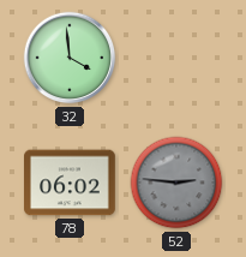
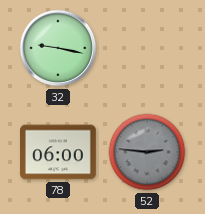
32: 3:59 -> 9:17
78: 06:02 -> 06:00
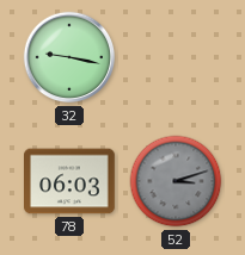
78: 06:00 -> 06:03
52: 2:46 -> 3:12
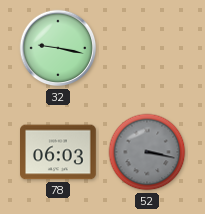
52: 3:12 -> 3:17
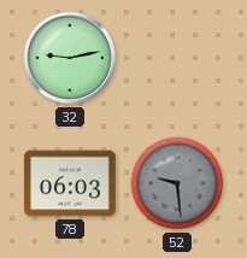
32: 9:17 -> 9:13
52: 3:17 -> 9:29
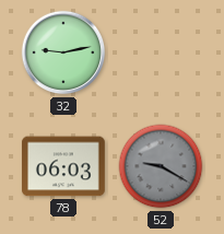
52: 9:29 -> 9:20
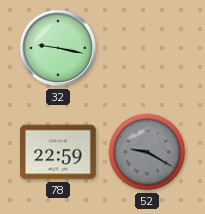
32: 9:13 -> 9:17
78: 06:03 -> 22:59
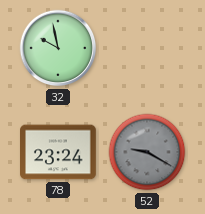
32: 9:17 -> 9:58
78: 22:59 -> 23:24
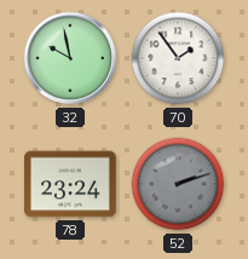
70: none -> 1:54
52: 9:20 -> 2:12
